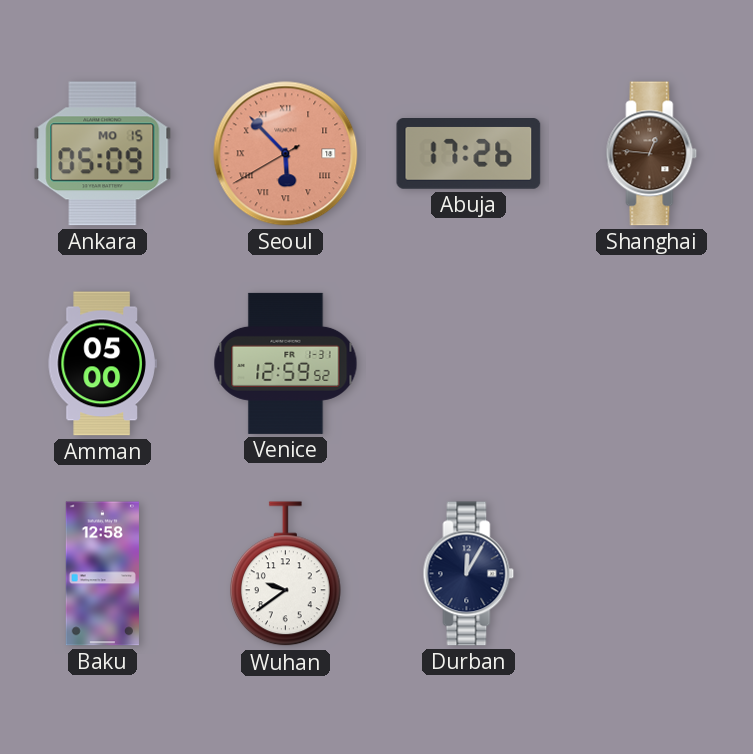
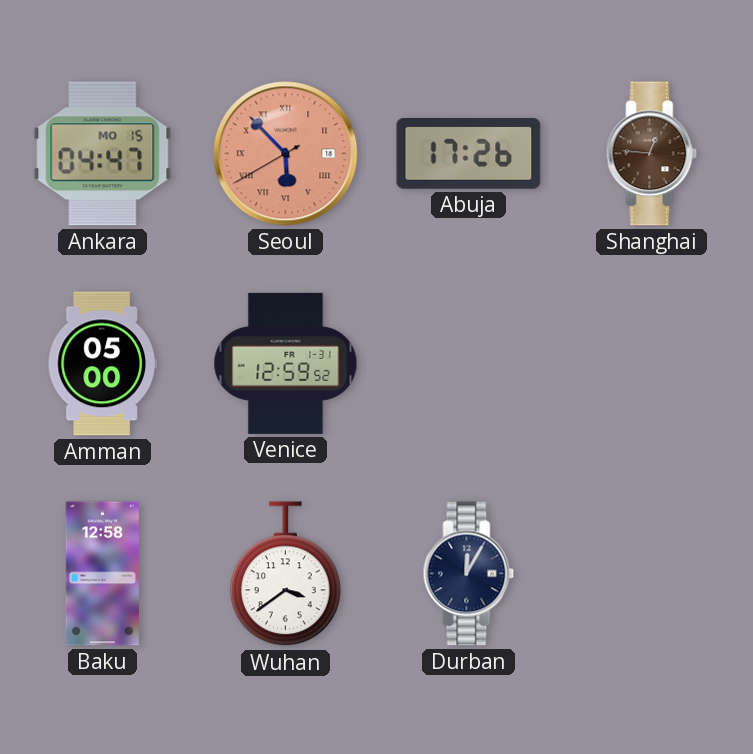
Ankara: 05:09 -> 04:47
Wuhan: 9:39 -> 3:39
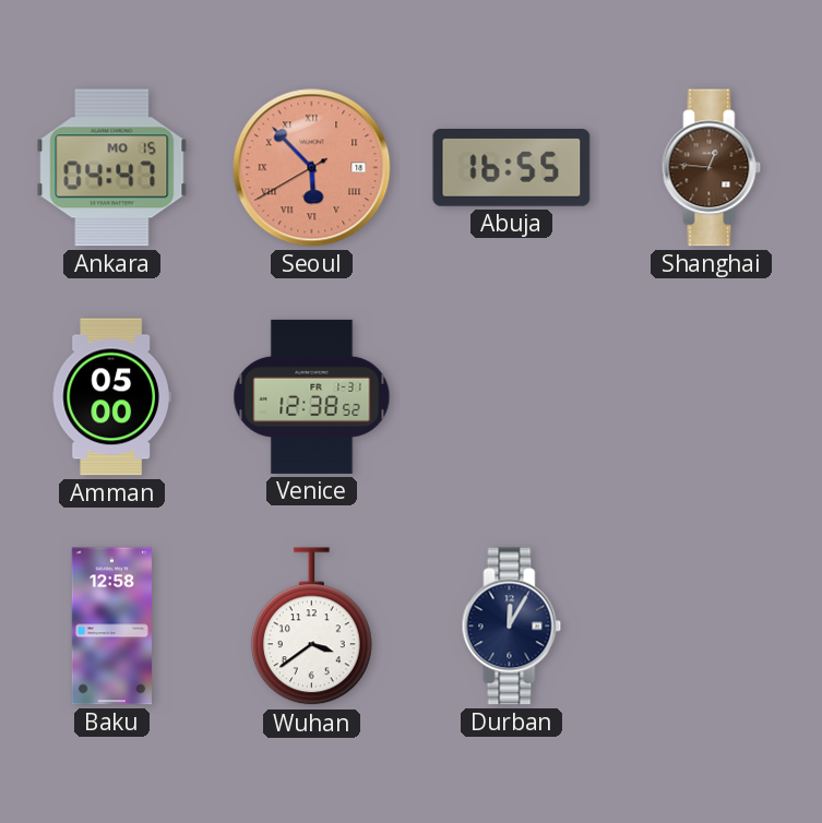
Abuja: 17:26 -> 16:55
Venice: 12:59 -> 12:38
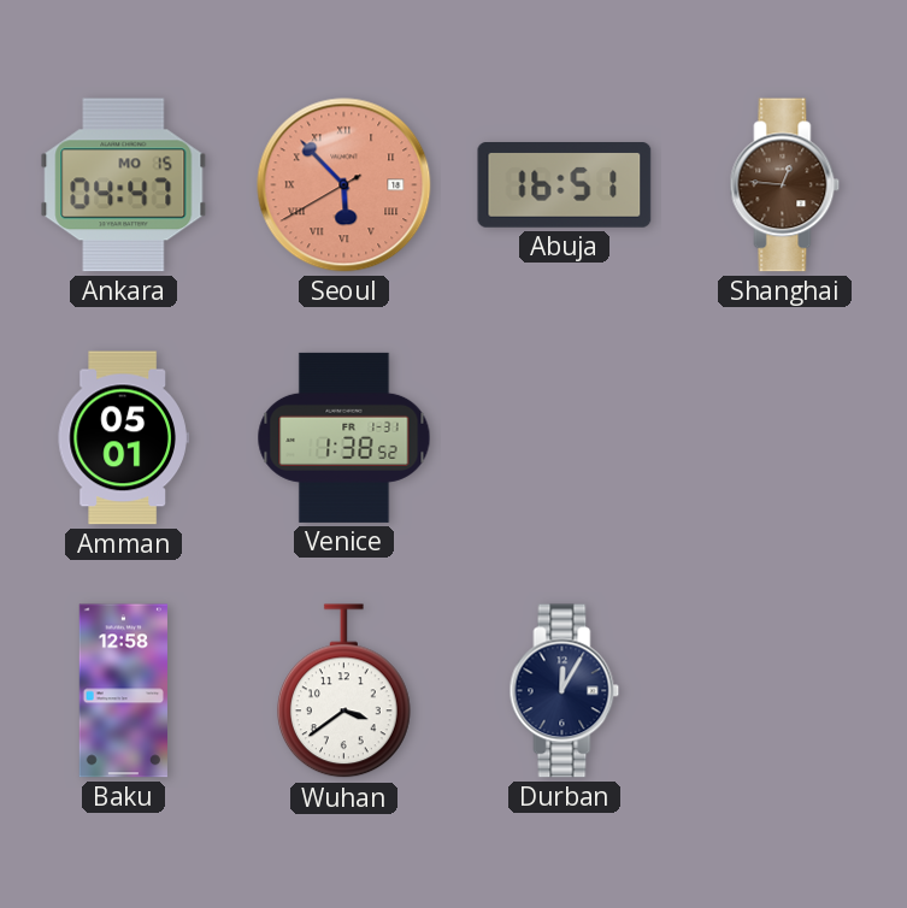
Abuja: 16:55 -> 16:51
Amman: 05:00 -> 05:01
Venice: 12:38 -> 1:38
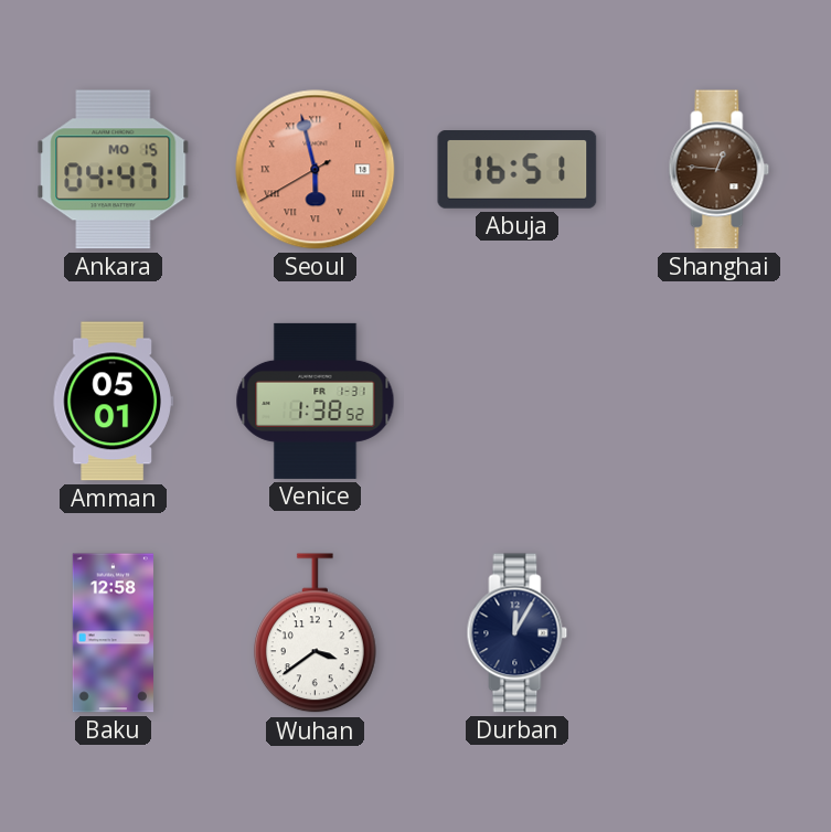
Seoul: 5:52 -> 5:57
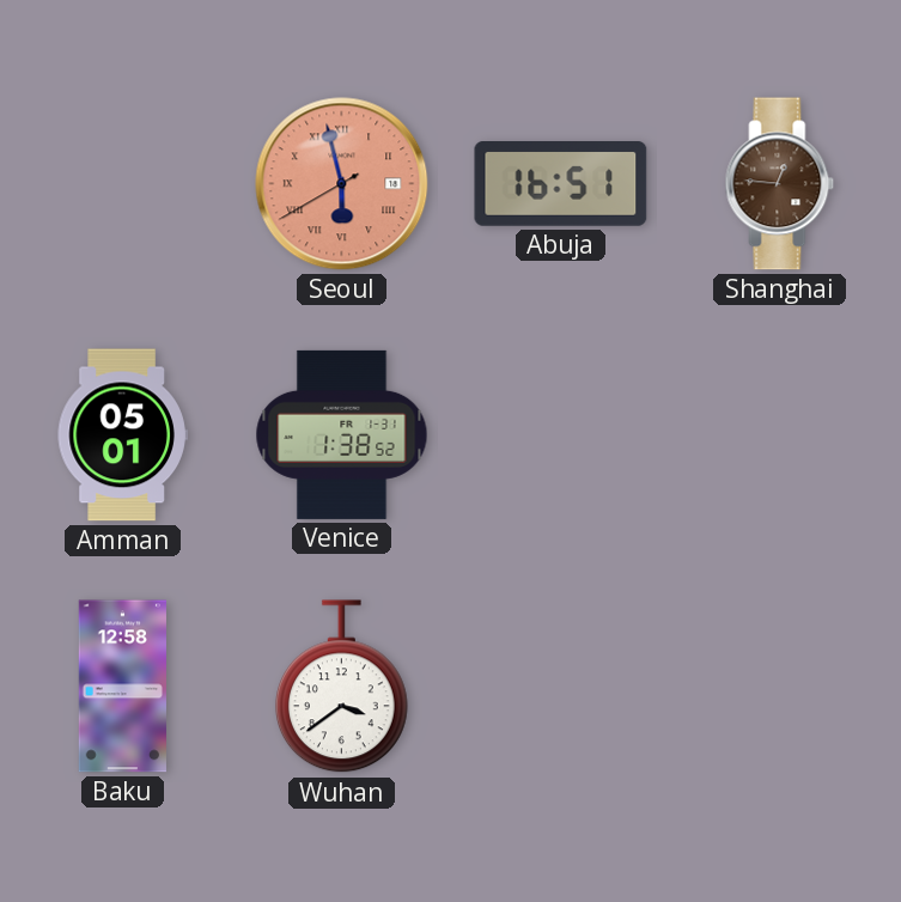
Ankara: 04:47 -> none
Durban: 12:05 -> none
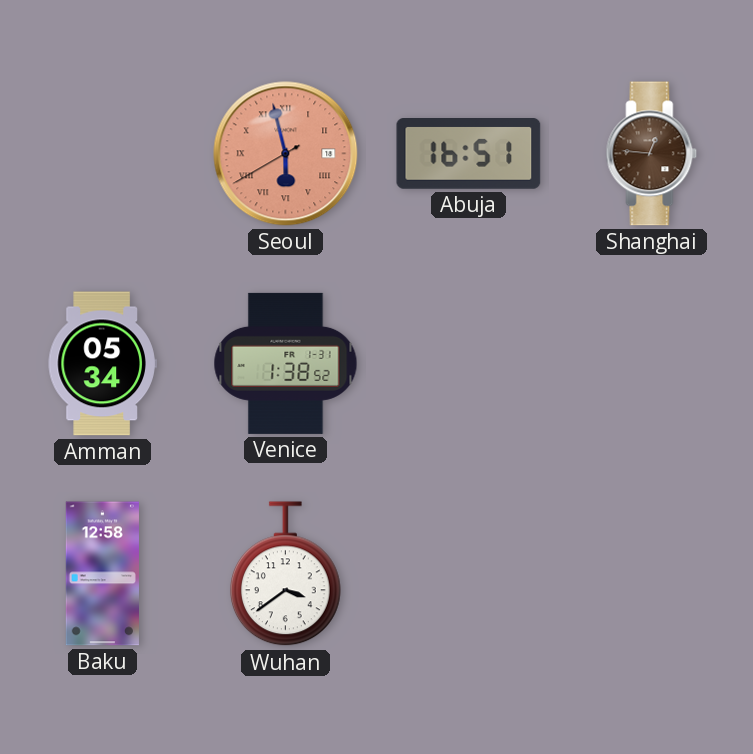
Amman: 05:01 -> 05:34
